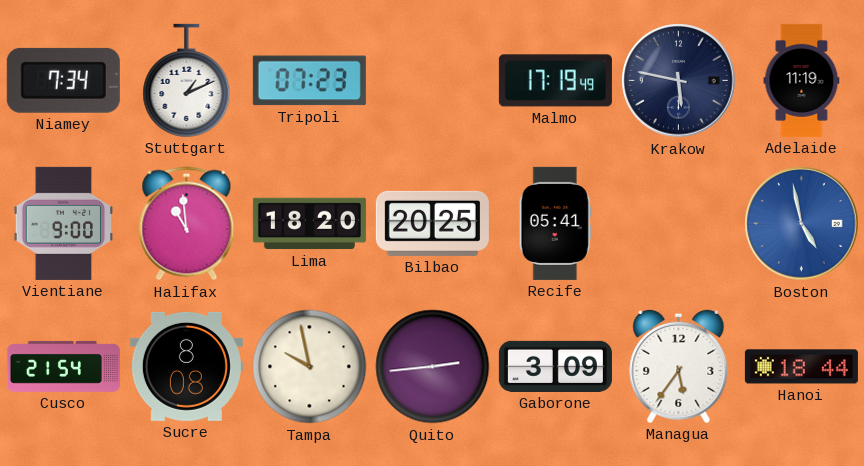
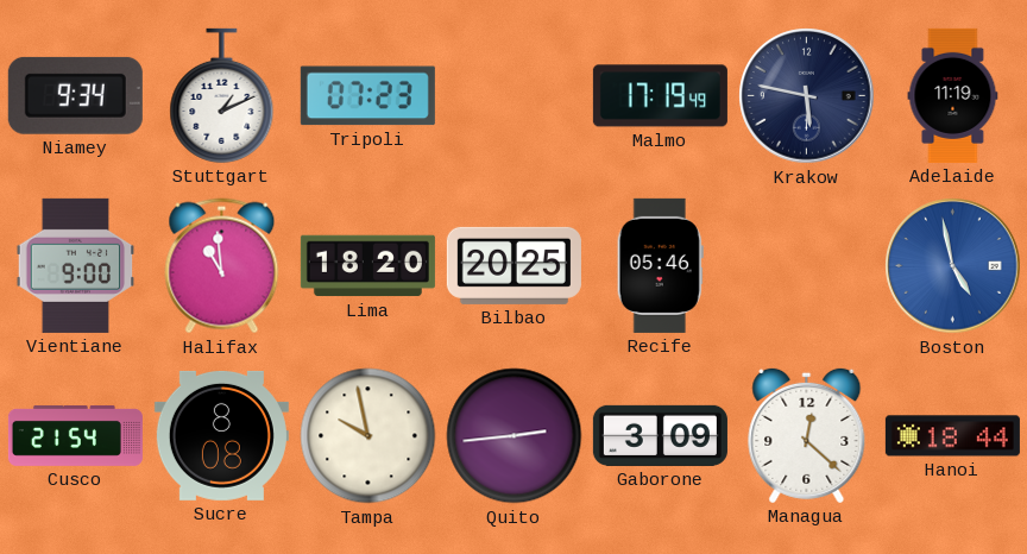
Niamey: 7:34 -> 9:34
Recife: 05:41 -> 05:46
Managua: 5:36 -> 12:22
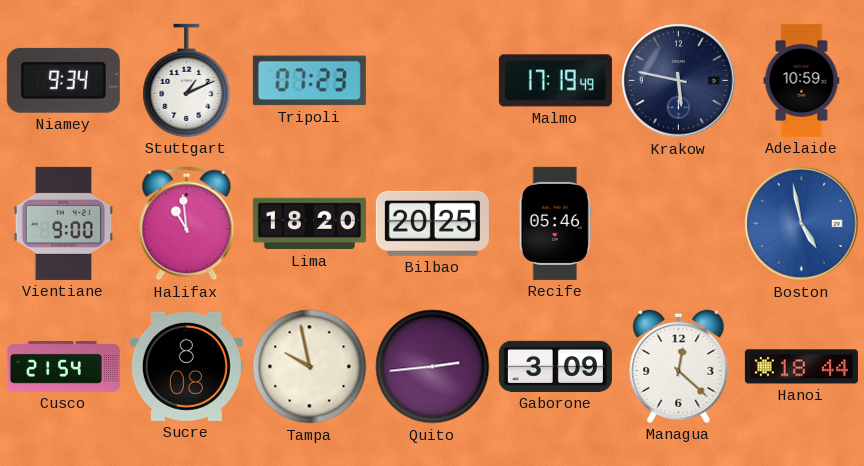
Adelaide: 11:19 -> 10:59
